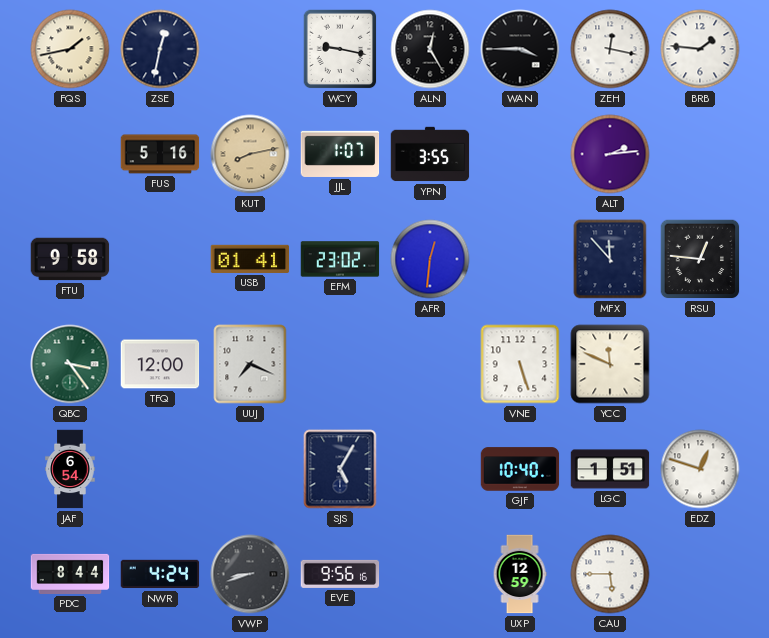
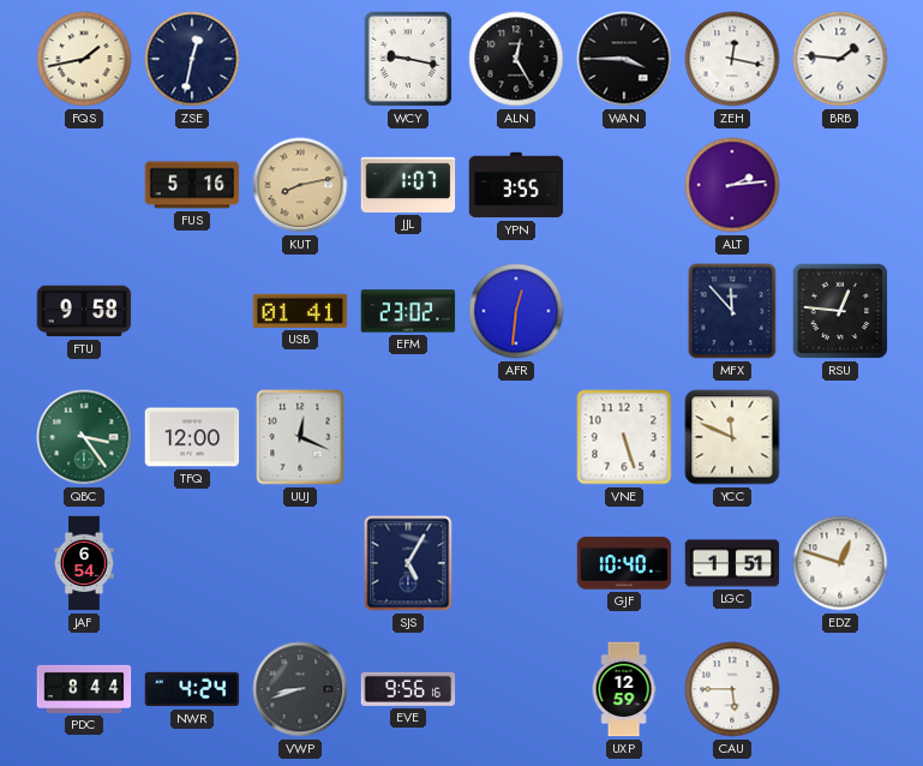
UUJ: 7:19 -> 12:19
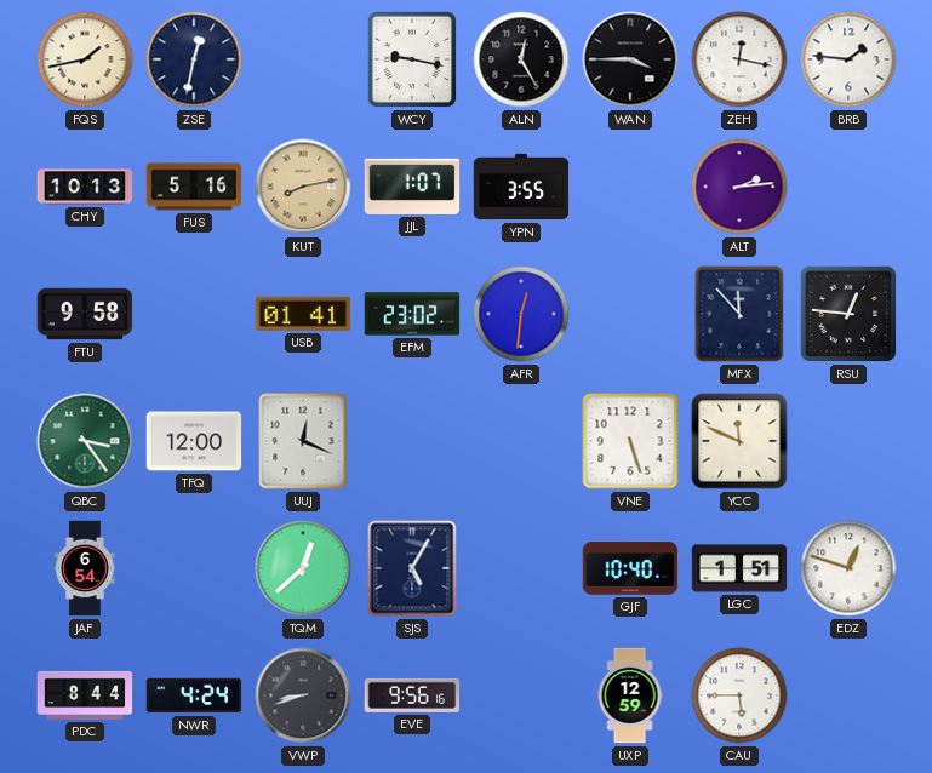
CHY: none -> 10:13
TQM: none -> 12:38
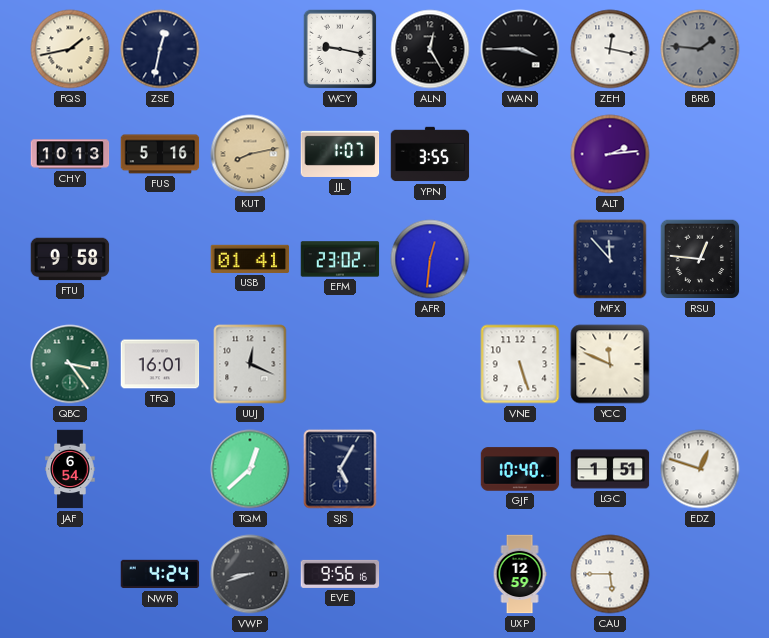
BRB dial: white -> grey
TFQ: 12:00 -> 16:01
PDC: 8:44 -> none
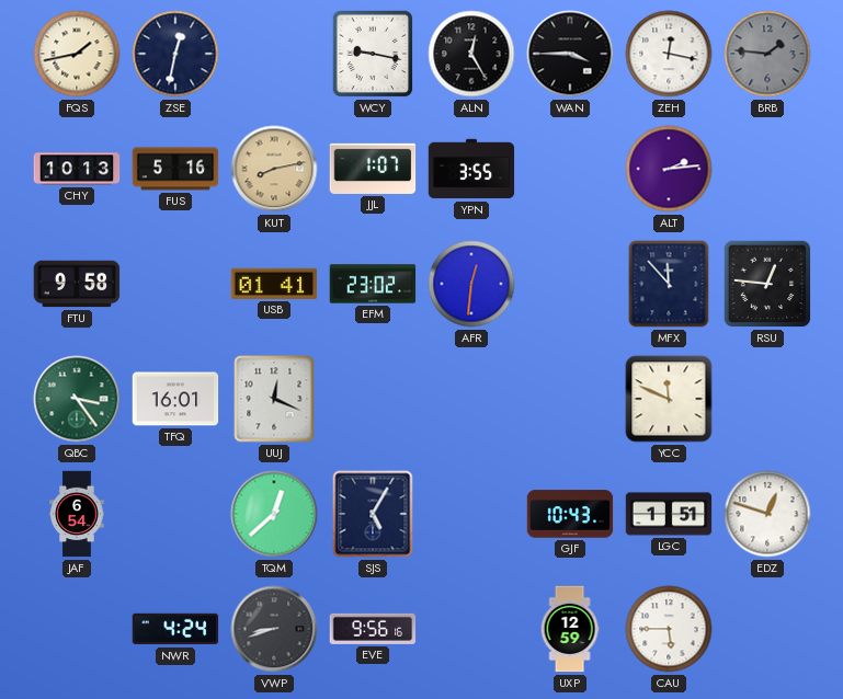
VNE: 5:27 -> none
GJF: 10:40 -> 10:43
